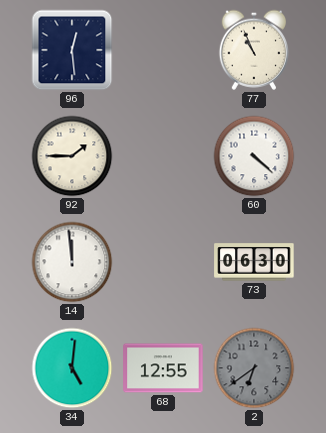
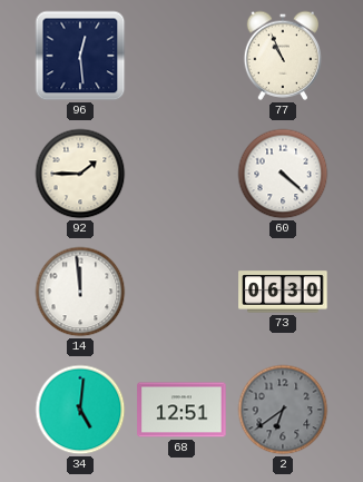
68: 12:55 -> 12:51
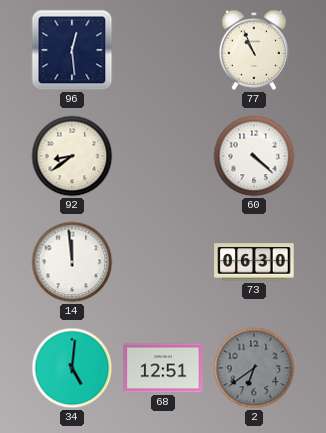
92: 1:45 -> 8:39
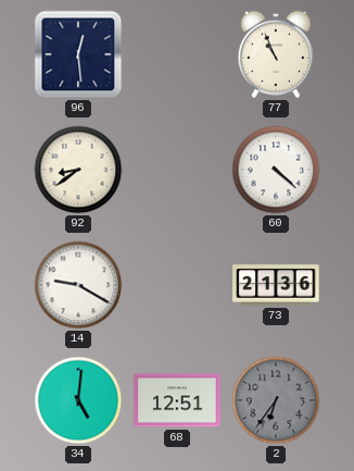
14: 11:59 -> 9:20
73: 06:30 -> 21:36
2: 6:39 -> 6:36
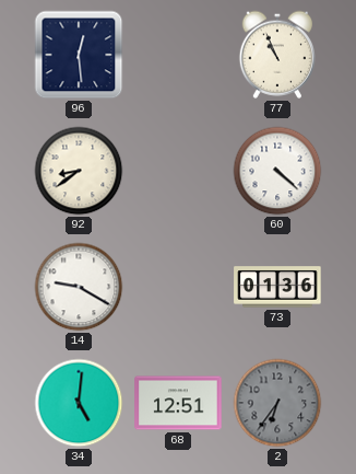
73: 21:36 -> 01:36
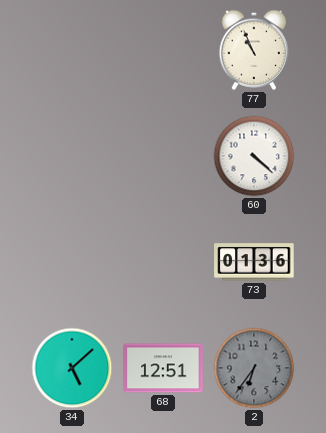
96: 12:29 -> none
92: 8:39 -> none
14: 9:20 -> none
34: 5:01 -> 5:08
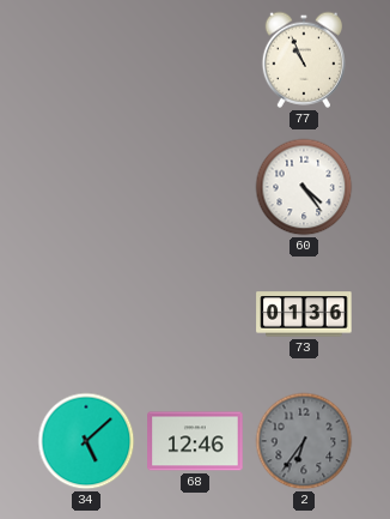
60: 4:22 -> 4:24
68: 12:51 -> 12:46
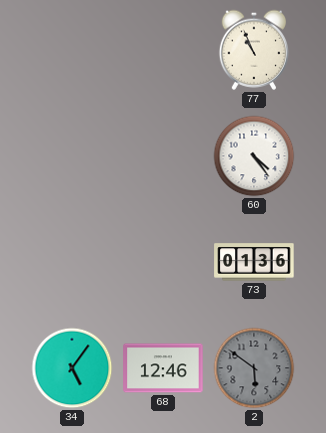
34: 5:08 -> 5:06
2: 6:36 -> 5:51
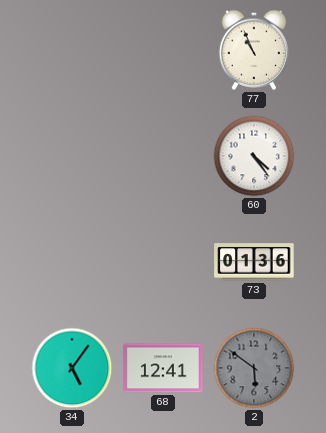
68: 12:46 -> 12:41
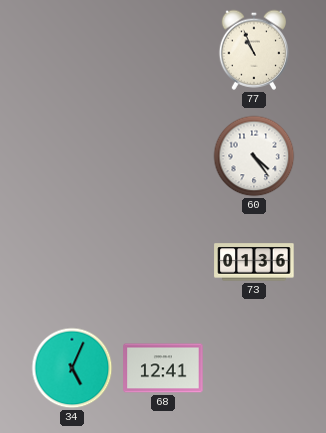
34: 5:06 -> 5:04
2: 5:51 -> none
